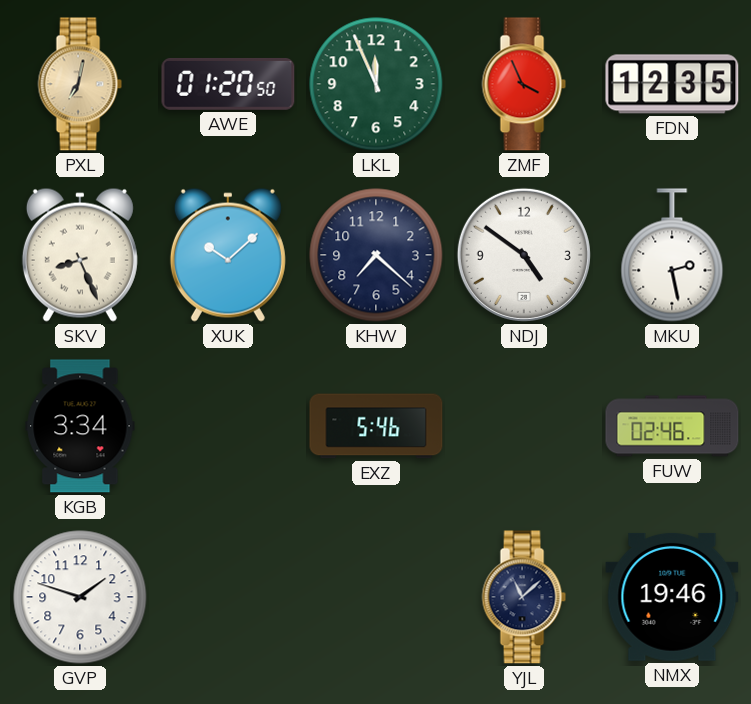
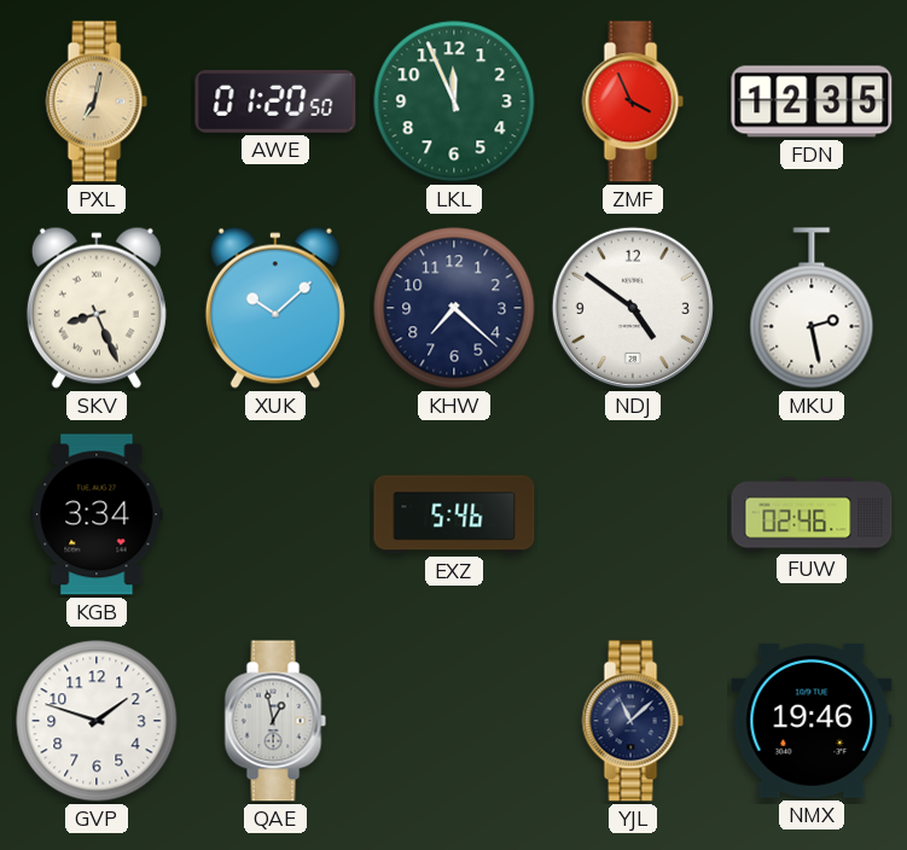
QAE: none -> 12:58
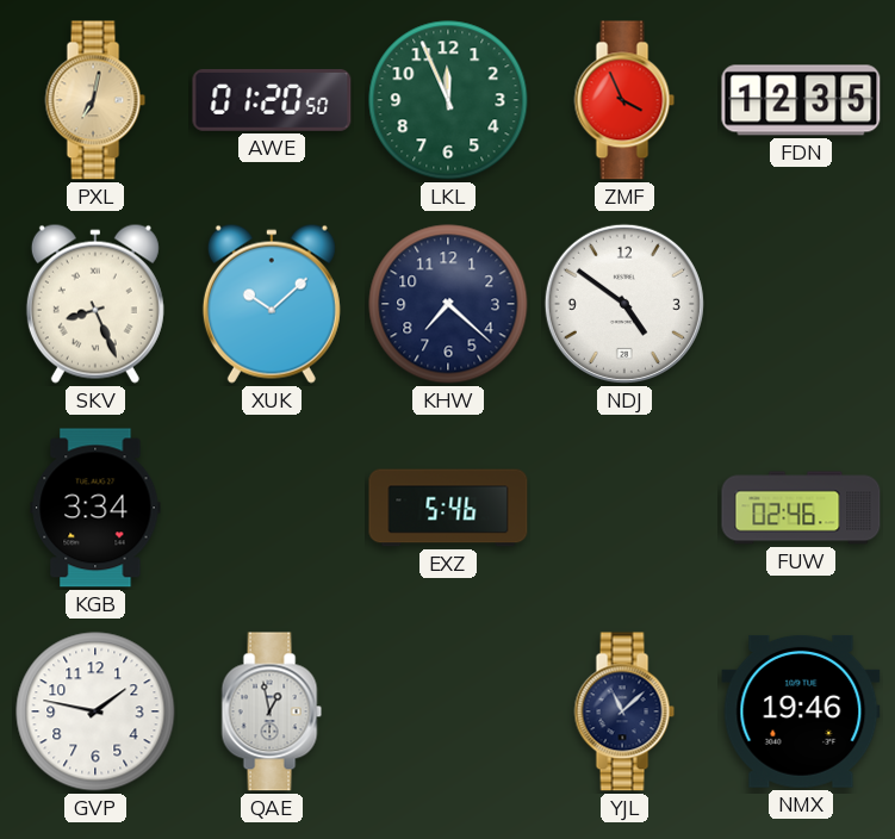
MKU: 2:28 -> none
GVP: 1:48 -> 1:47
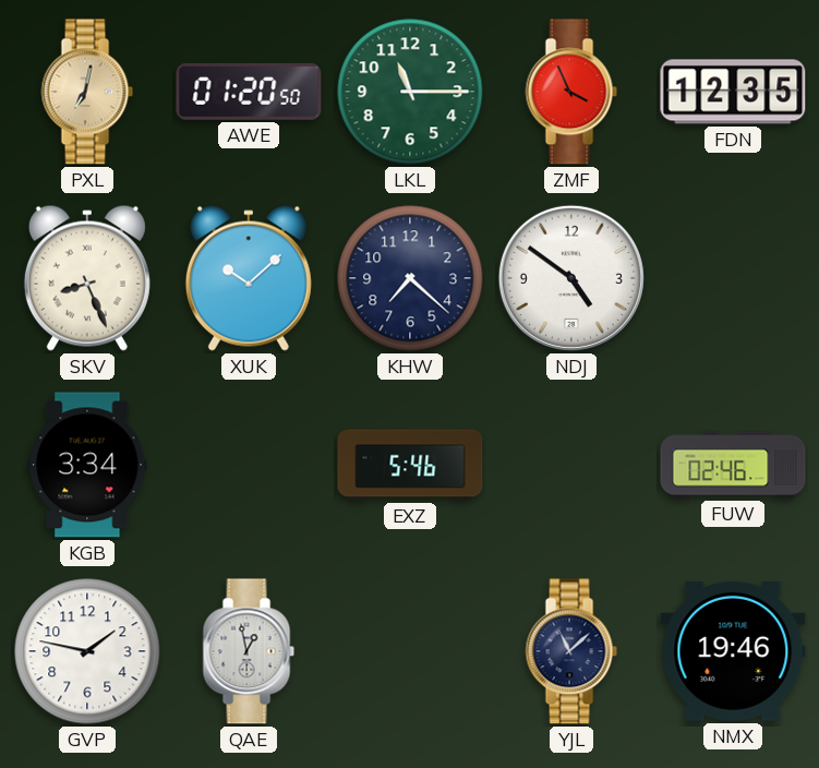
LKL: 11:56 -> 11:15
